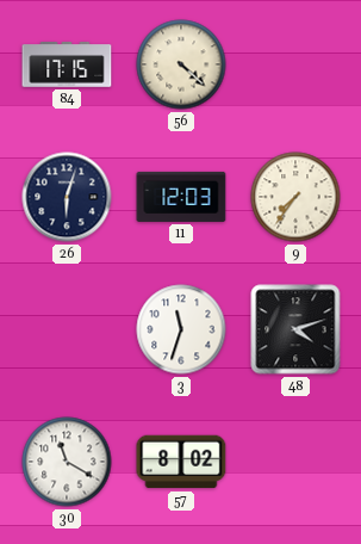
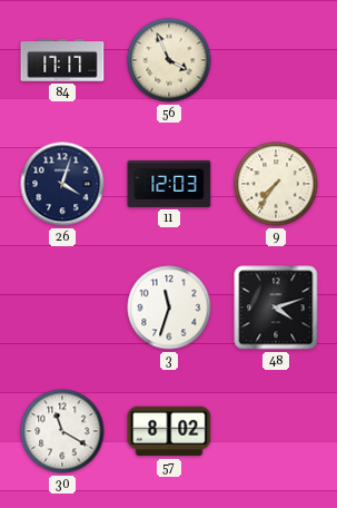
84: 17:15 -> 17:17
56: 4:22 -> 3:56
26: 6:03 -> 4:03
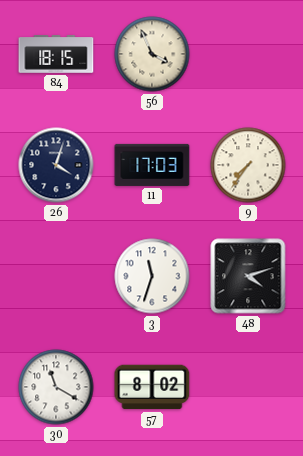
84: 17:17 -> 18:15
11: 12:03 -> 17:03
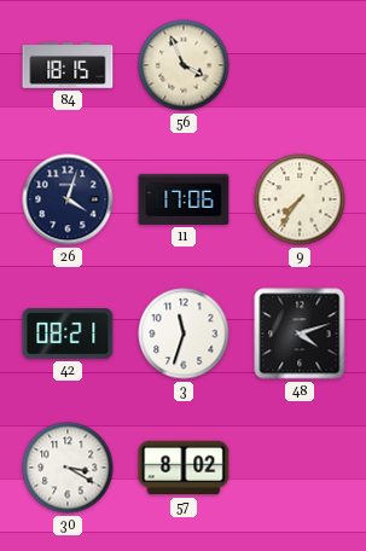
11: 17:03 -> 17:06
42: none -> 08:21
30: 11:20 -> 3:20
